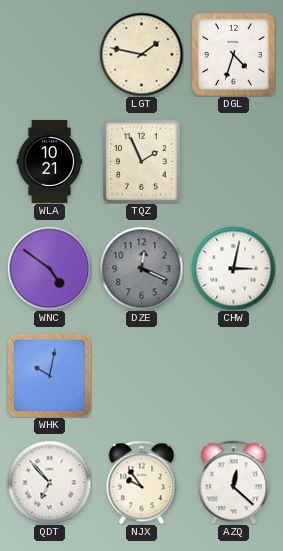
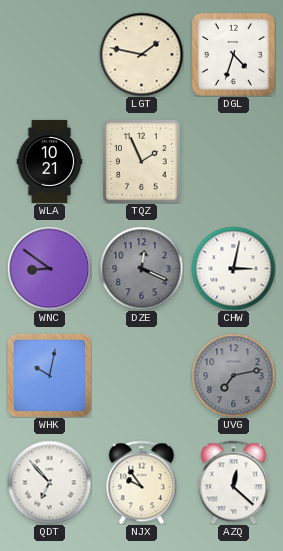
WNC: 4:51 -> 8:51
UVG: none -> 7:13
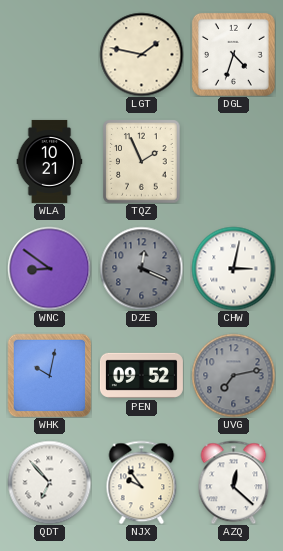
PEN: none -> 09:52
